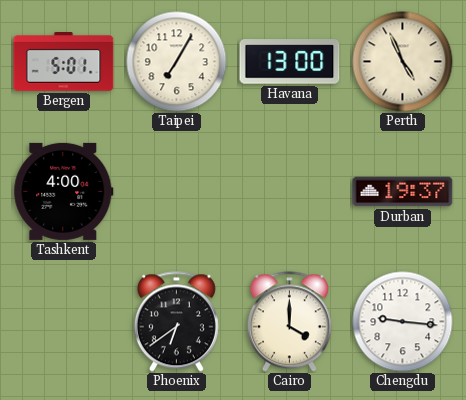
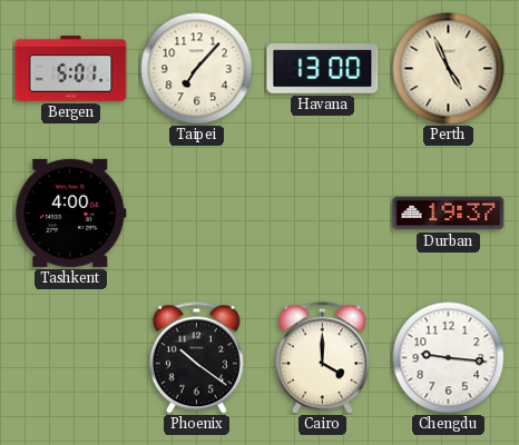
Taipei: 7:05 -> 7:07
Phoenix: 6:39 -> 10:21
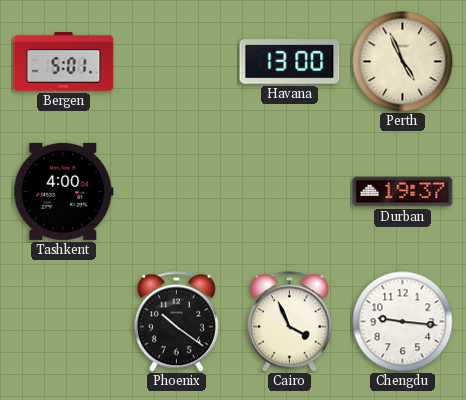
Taipei: 7:07 -> none
Cairo: 4:00 -> 3:56
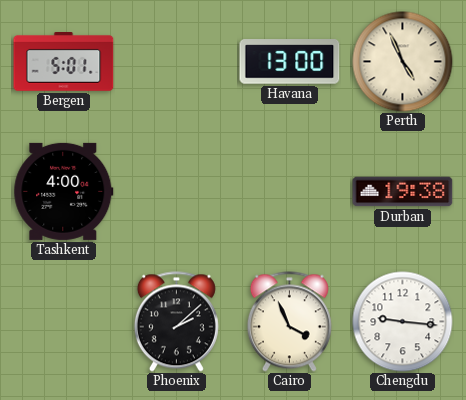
Durban: 19:37 -> 19:38
Phoenix: 10:21 -> 2:08
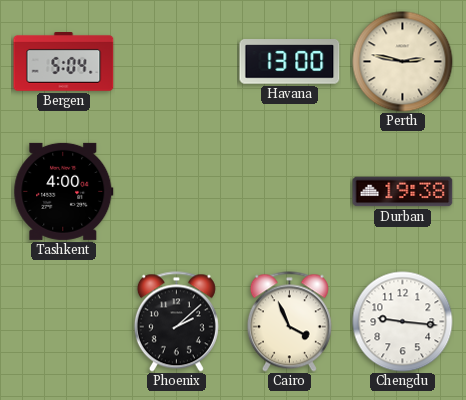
Bergen: 5:01 -> 5:04
Perth: 4:56 -> 2:47
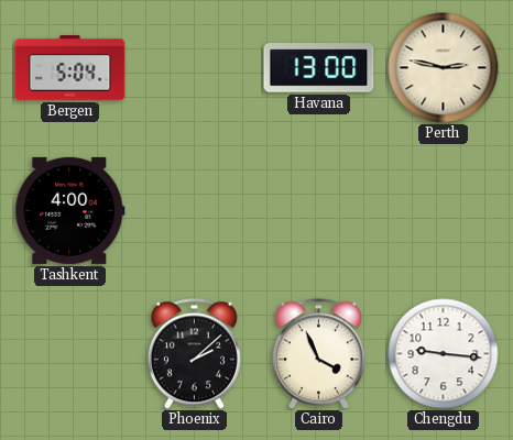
Durban: 19:38 -> none
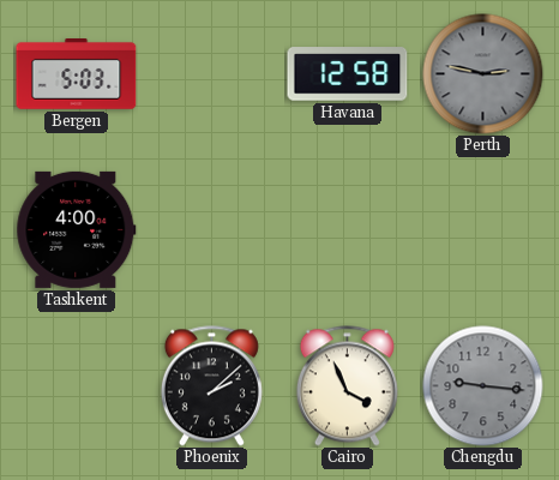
Bergen: 5:04 -> 5:03
Havana: 13:00 -> 12:58
Perth dial: cream -> grey
Chengdu dial: white -> grey
